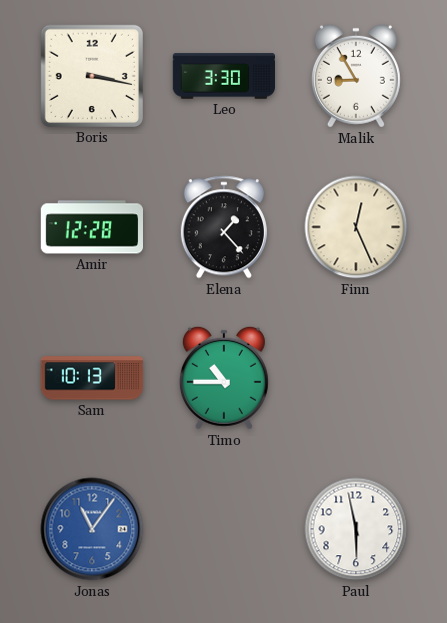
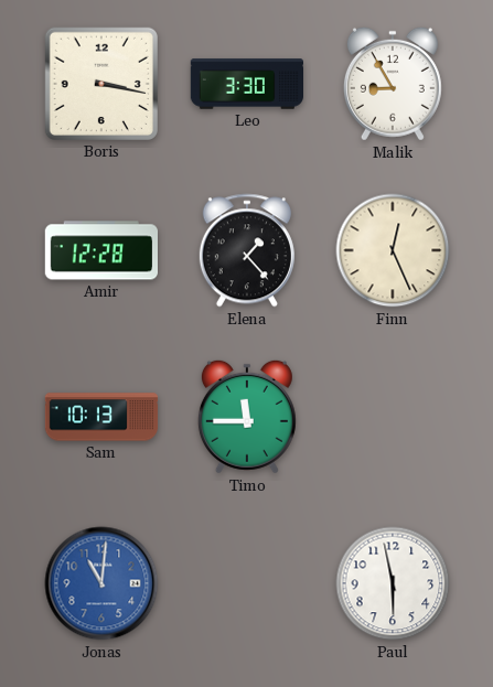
Timo: 10:45 -> 11:45
Jonas: 11:06 -> 11:01
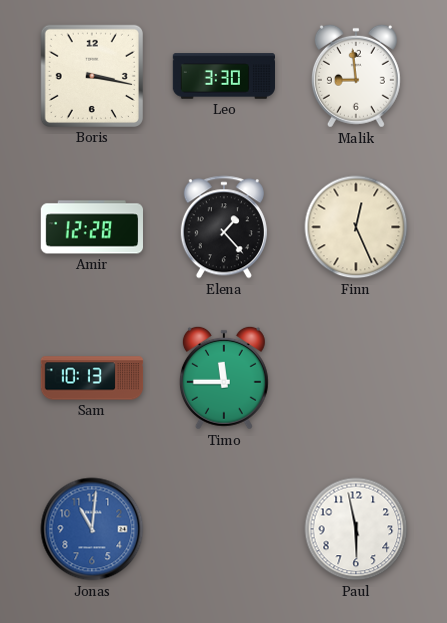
Malik: 8:55 -> 8:59
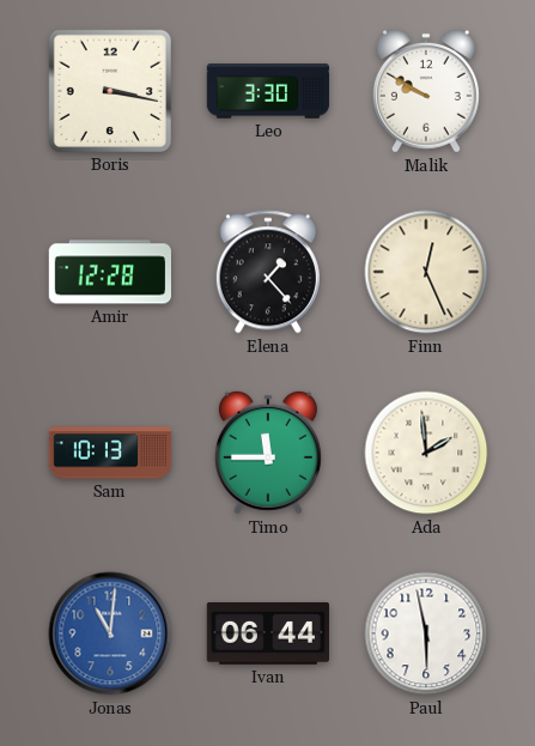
Malik: 8:59 -> 9:50
Ada: none -> 1:59
Ivan: none -> 06:44
